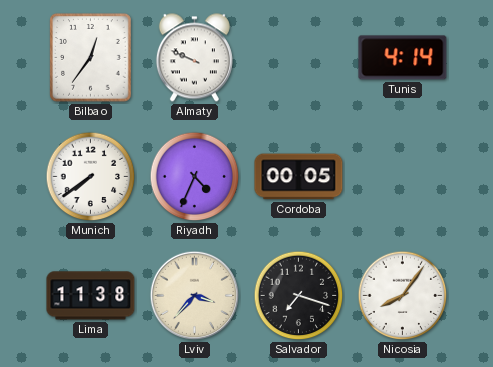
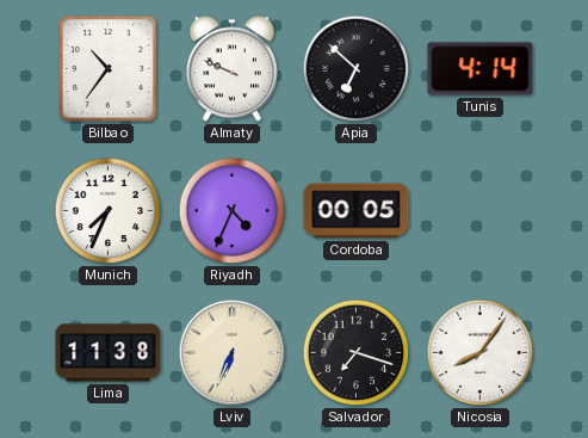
Bilbao: 12:36 -> 10:36
Apia: none -> 6:52
Munich: 7:39 -> 7:34
Lviv: 3:37 -> 6:34
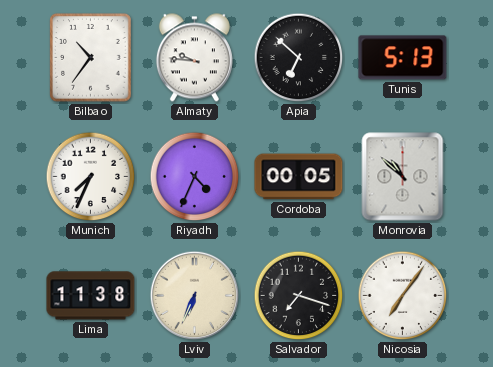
Almaty: 9:49 -> 9:46
Tunis: 4:14 -> 5:13
Monrovia: none -> 10:52
Nicosia: 8:06 -> 7:06
